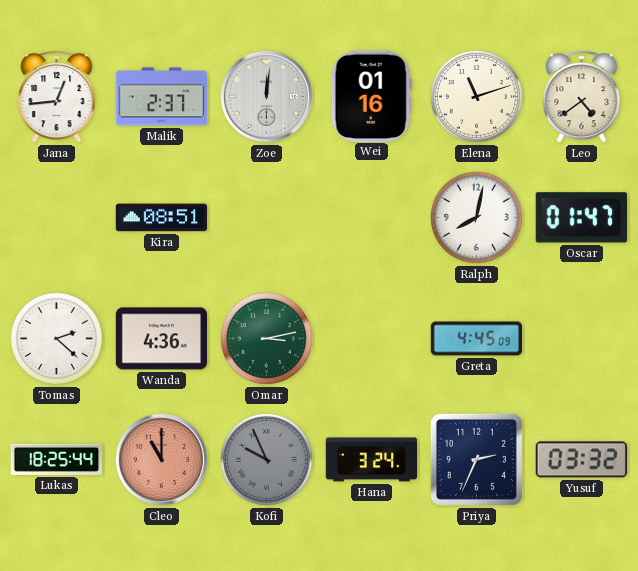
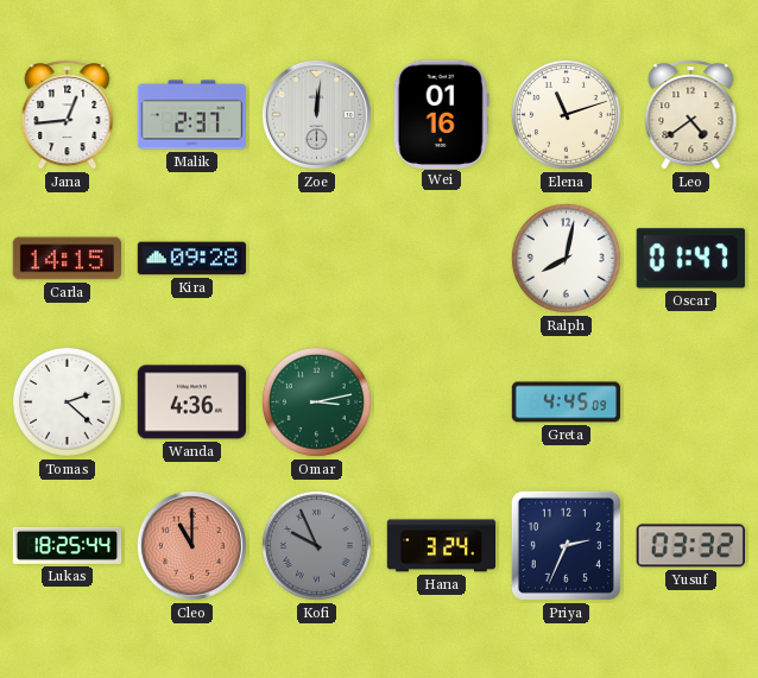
Carla: none -> 14:15
Kira: 08:51 -> 09:28
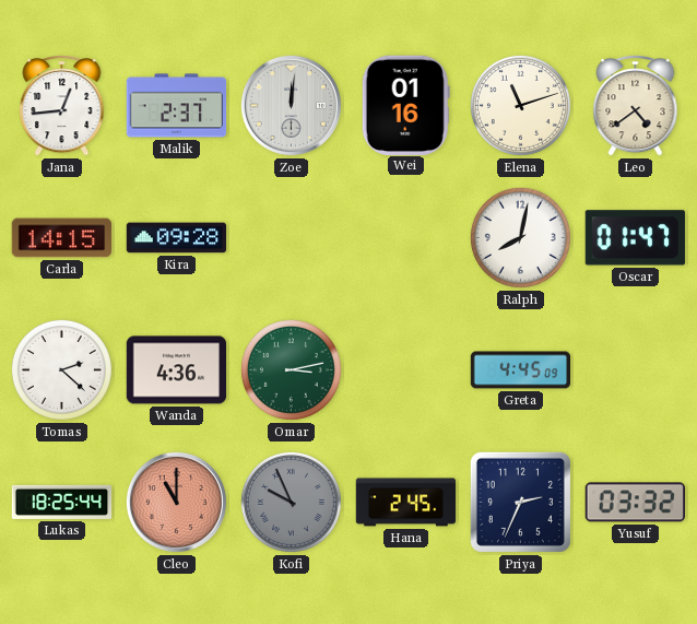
Hana: 3:24 -> 2:45
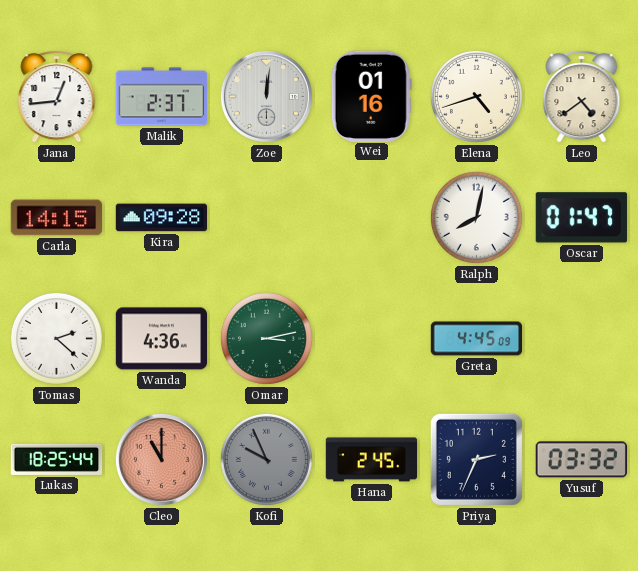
Elena: 11:12 -> 4:42
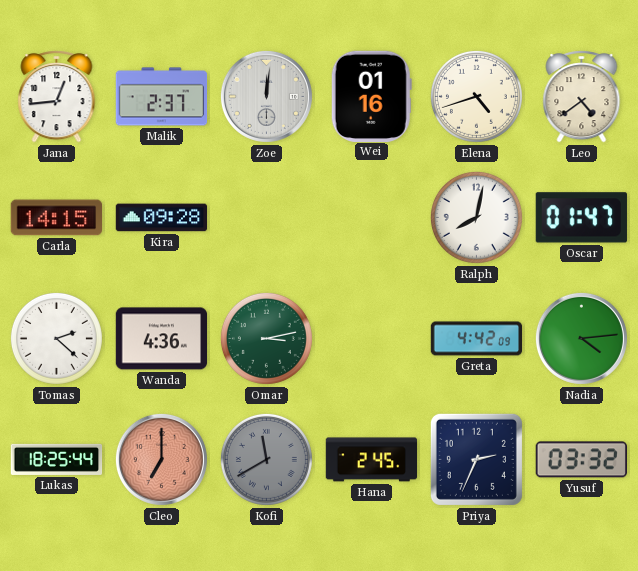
Greta: 4:45 -> 4:42
Nadia: none -> 4:14
Cleo: 11:00 -> 7:00
Kofi: 9:56 -> 11:40
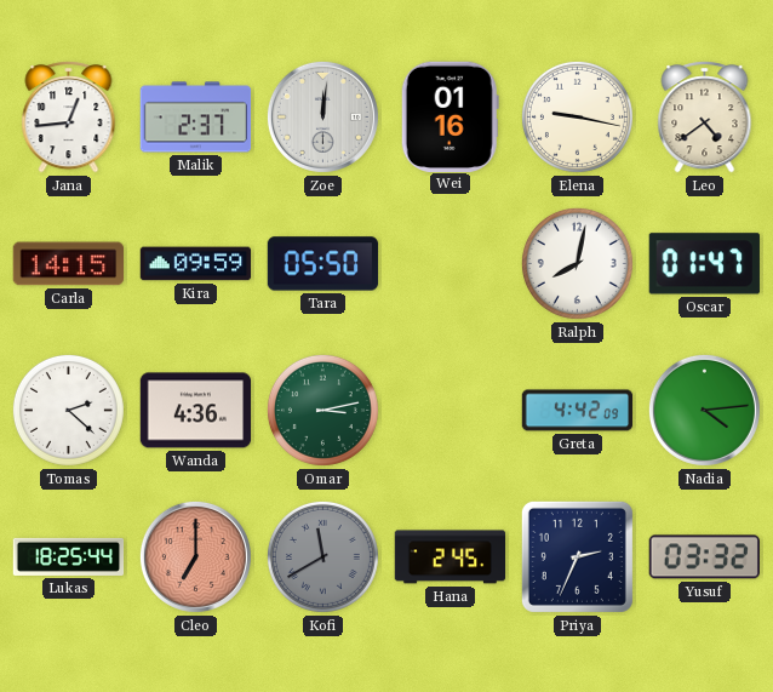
Elena: 4:42 -> 9:17
Kira: 09:28 -> 09:59
Tara: none -> 05:50
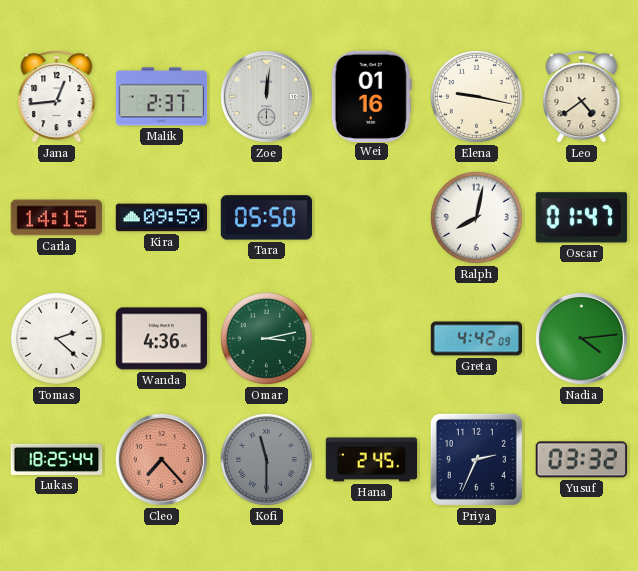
Cleo: 7:00 -> 7:23
Kofi: 11:40 -> 11:30
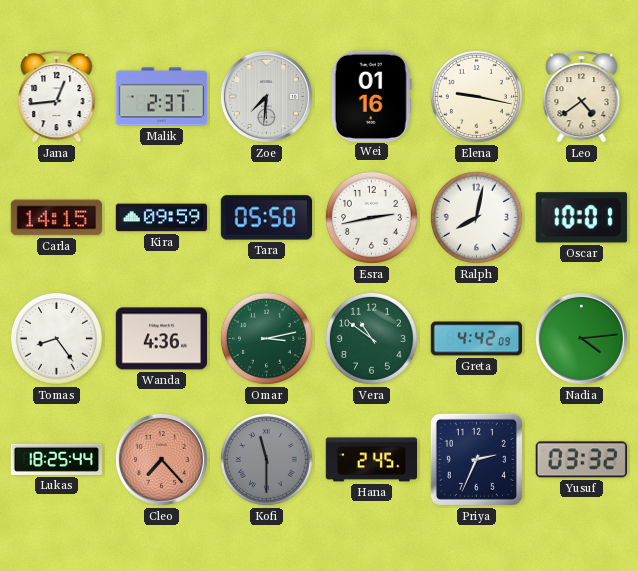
Zoe: 12:01 -> 7:31
Esra: none -> 2:43
Oscar: 01:47 -> 10:01
Tomas: 2:22 -> 8:24
Vera: none -> 10:51
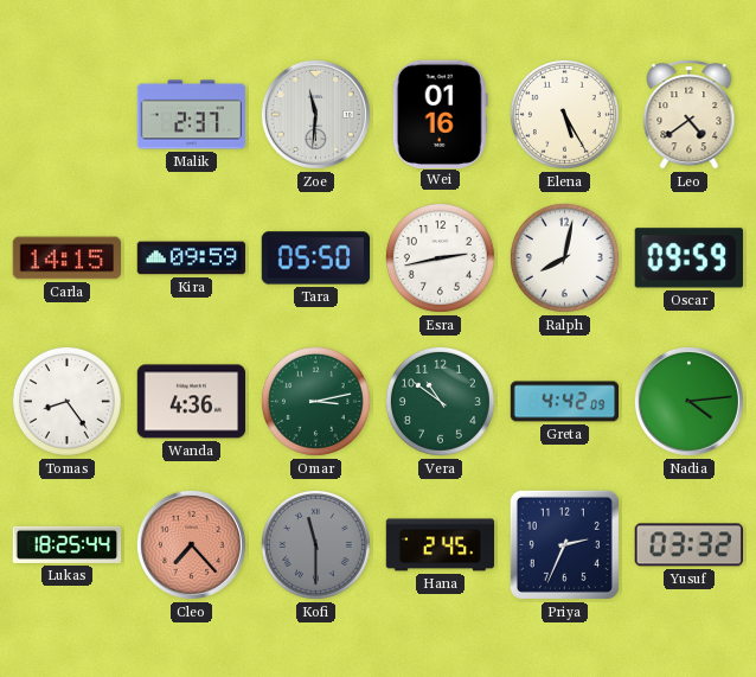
Jana: 12:44 -> none
Zoe: 7:31 -> 11:31
Elena: 9:17 -> 5:25
Oscar: 10:01 -> 09:59
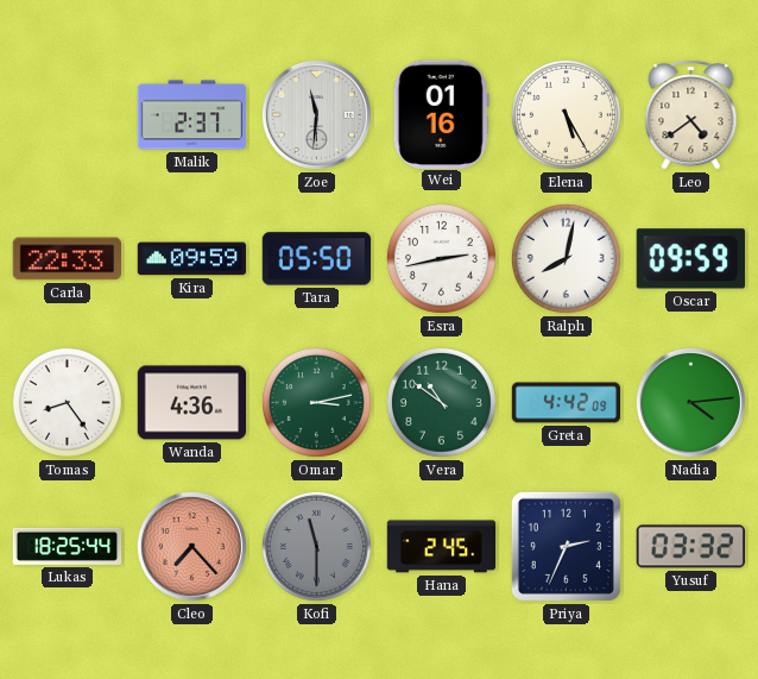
Carla: 14:15 -> 22:33
